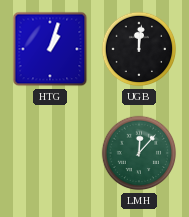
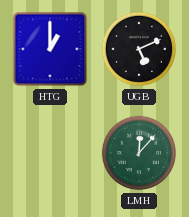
HTG: 1:03 -> 1:00
UGB: 12:01 -> 5:11
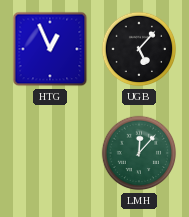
HTG: 1:00 -> 12:56
UGB: 5:11 -> 5:07
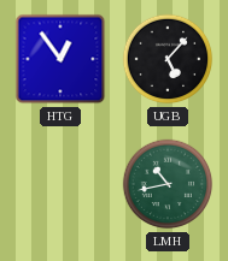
HTG: 12:56 -> 12:54
LMH: 12:07 -> 10:43
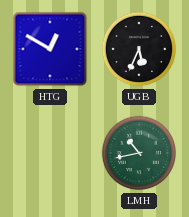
HTG: 12:54 -> 12:50
UGB: 5:07 -> 5:34
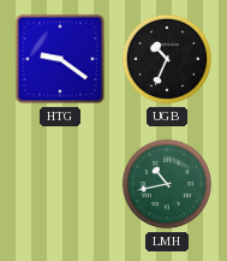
HTG: 12:50 -> 9:21
UGB: 5:34 -> 10:34
